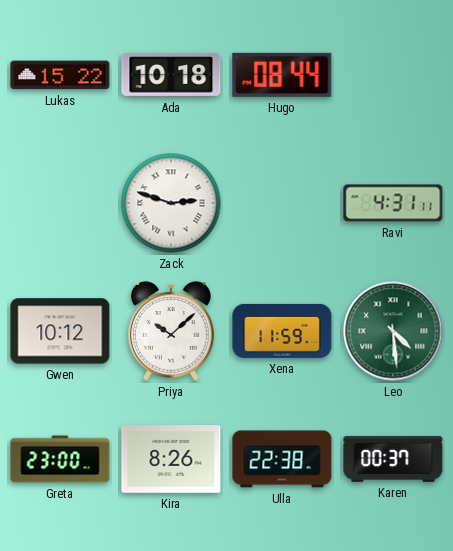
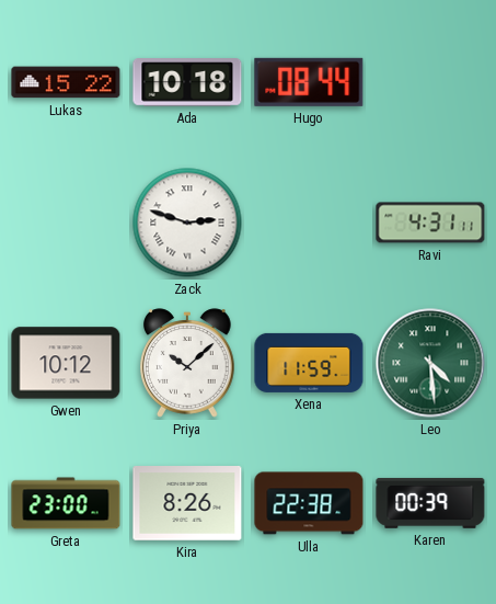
Karen: 00:37 -> 00:39
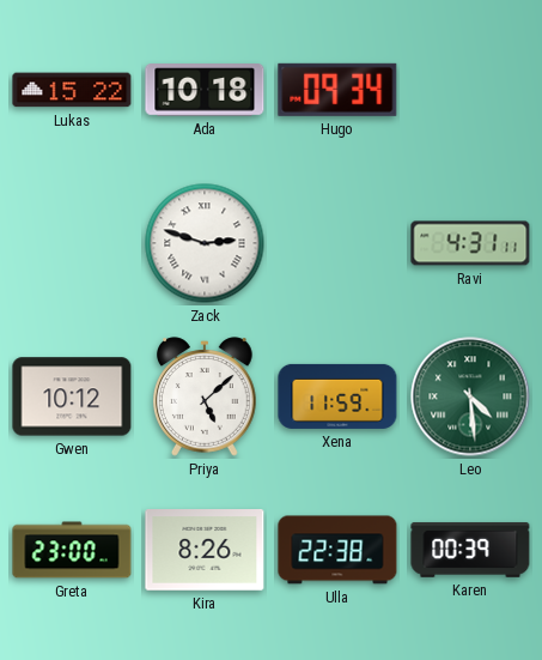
Hugo: 08:44 -> 09:34
Priya: 10:08 -> 5:08
